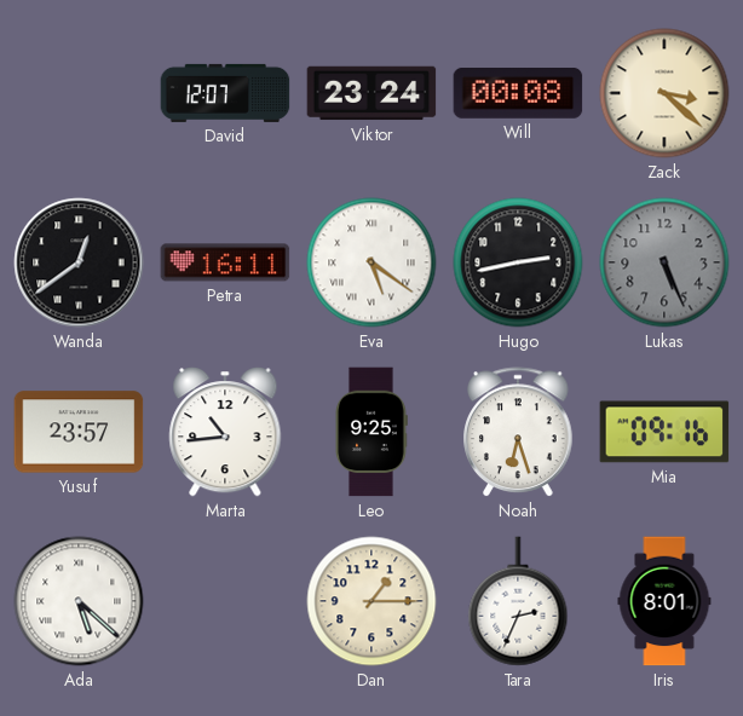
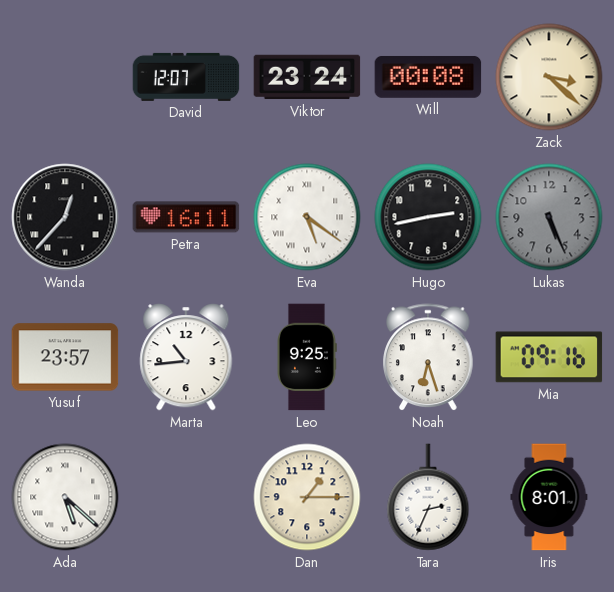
Wanda: 12:39 -> 12:37
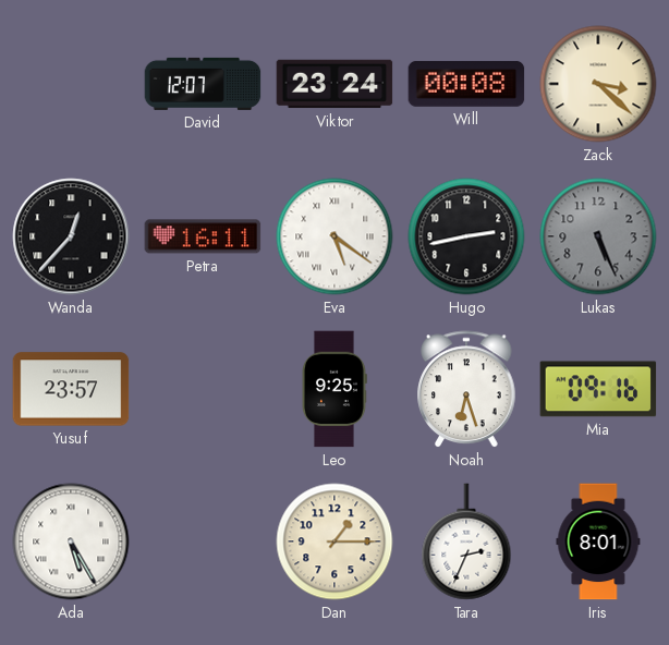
Marta: 10:44 -> none
Ada: 5:22 -> 5:25
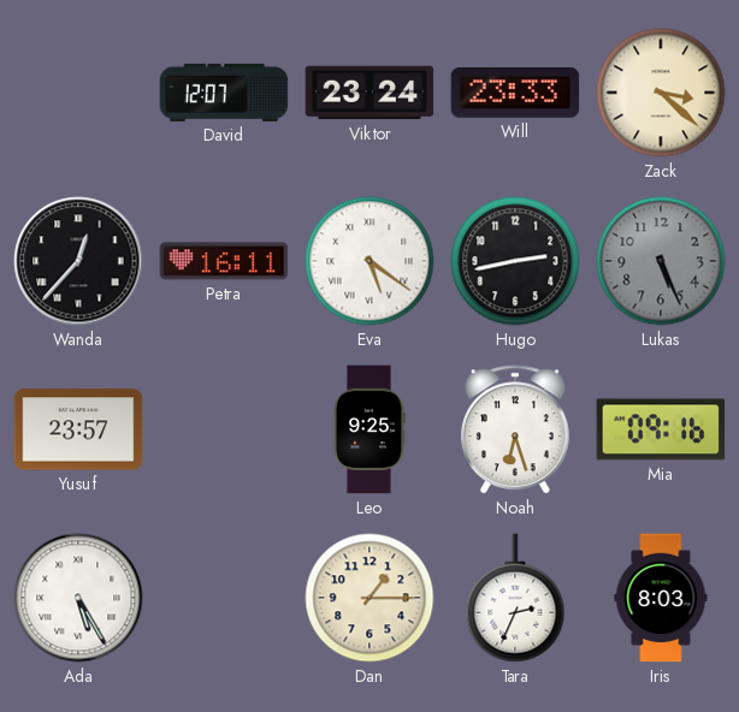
Will: 00:08 -> 23:33
Iris: 8:01 -> 8:03
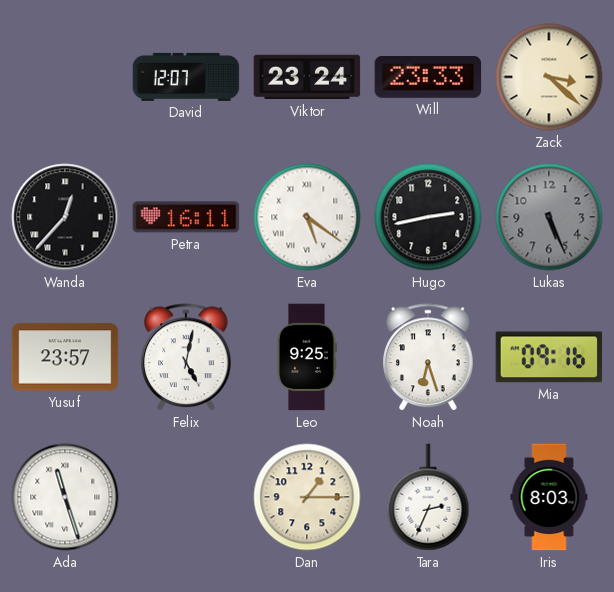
Felix: none -> 5:02
Ada: 5:25 -> 11:27
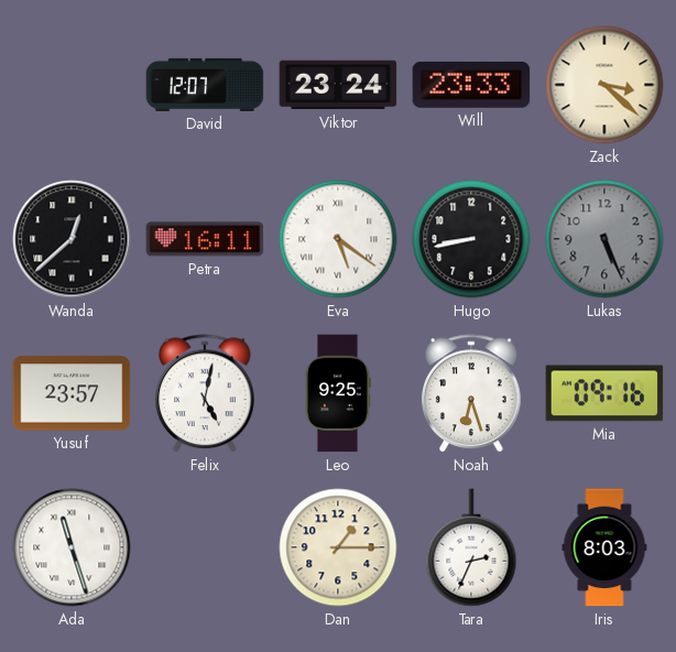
Wanda: 12:37 -> 12:38
Hugo: 2:43 -> 8:43
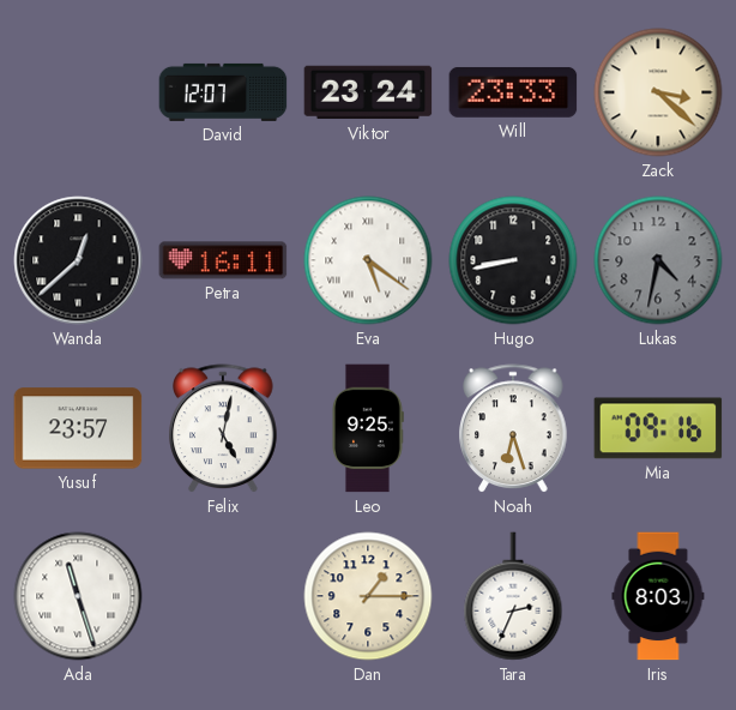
Lukas: 5:26 -> 4:32
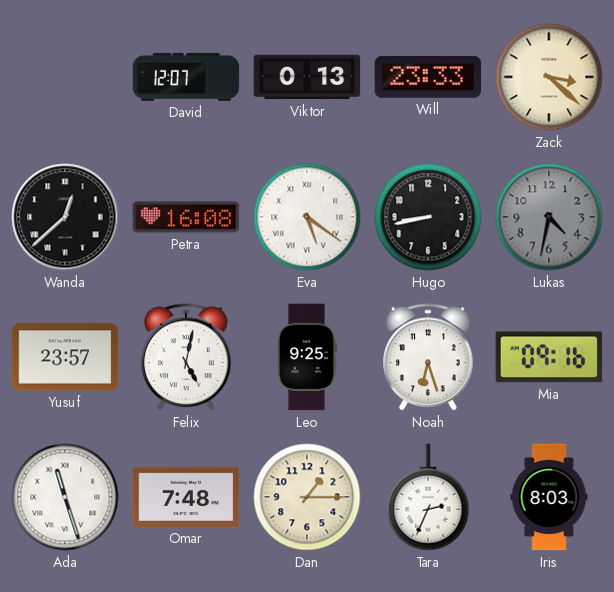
Viktor: 23:24 -> 0:13
Petra: 16:11 -> 16:08
Omar: none -> 7:48
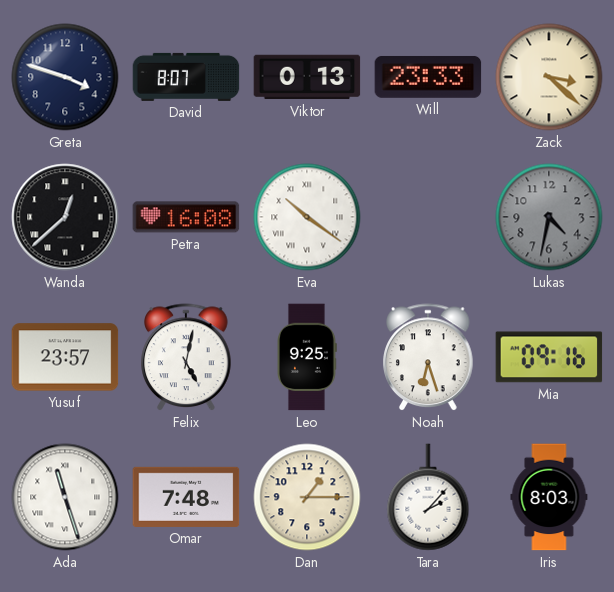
Greta: none -> 3:48
David: 12:07 -> 8:07
Eva: 5:21 -> 10:21
Hugo: 8:43 -> none
Tara: 2:34 -> 2:07
